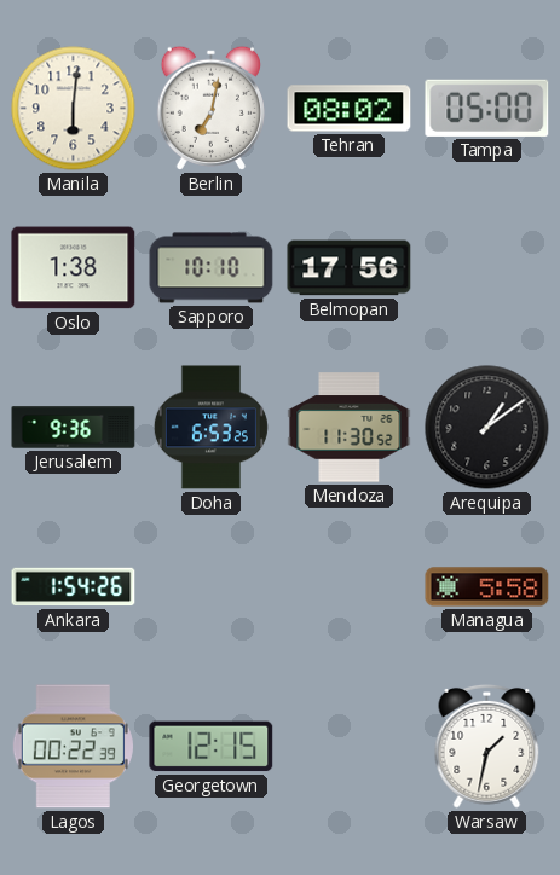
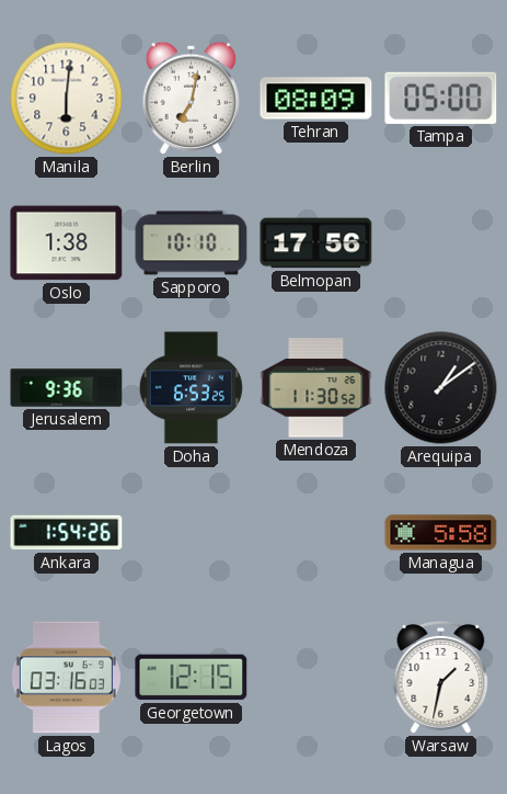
Tehran: 08:02 -> 08:09
Lagos: 00:22 -> 03:16
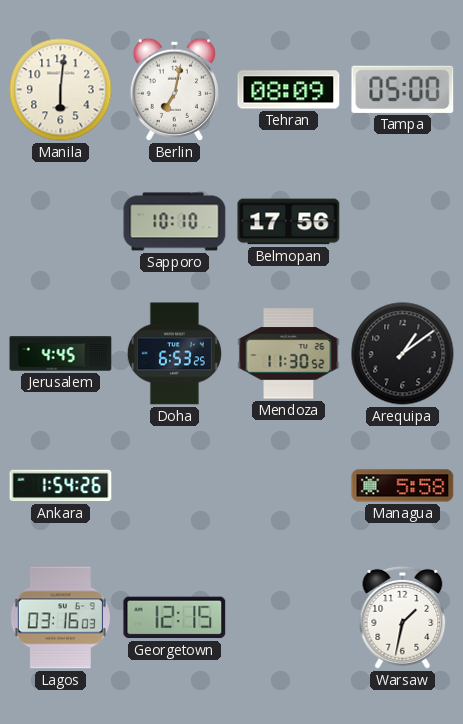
Oslo: 1:38 -> none
Jerusalem: 9:36 -> 4:45
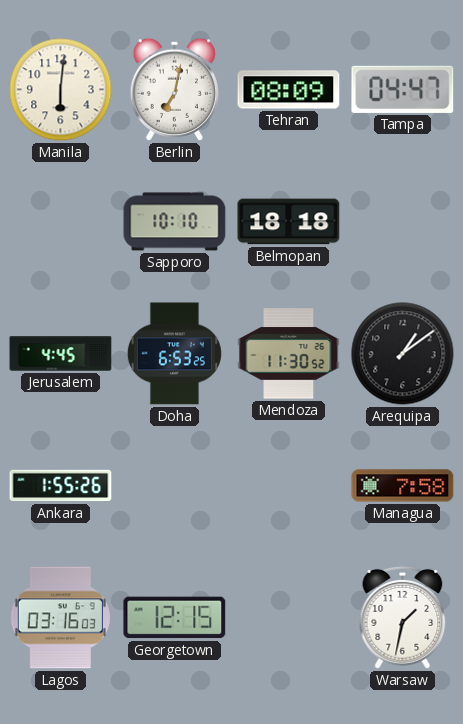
Tampa: 05:00 -> 04:47
Belmopan: 17:56 -> 18:18
Ankara: 1:54 -> 1:55
Managua: 5:58 -> 7:58
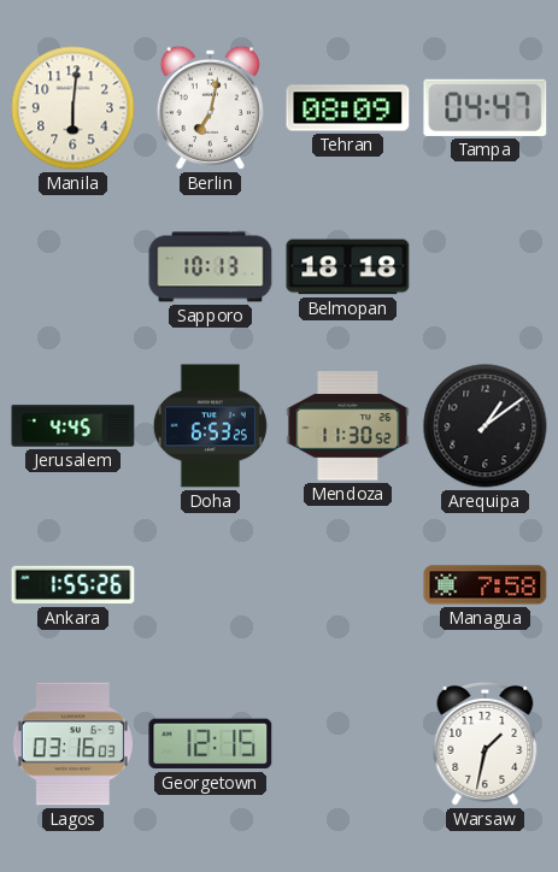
Sapporo: 10:10 -> 10:13
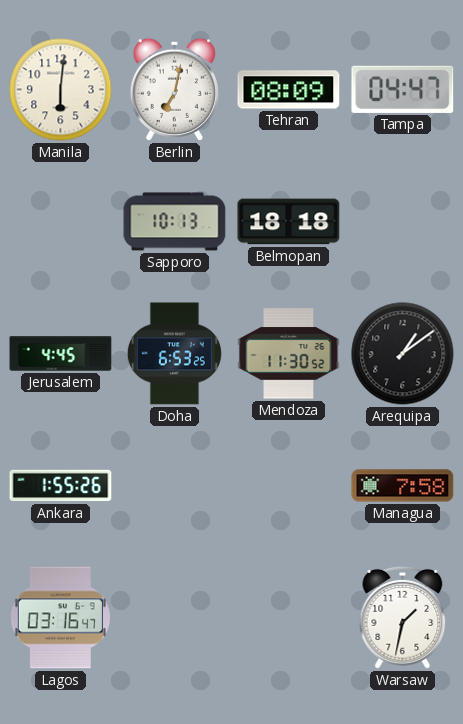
Lagos: 03:16:03 -> 03:16:47
Georgetown: 12:15 -> none
